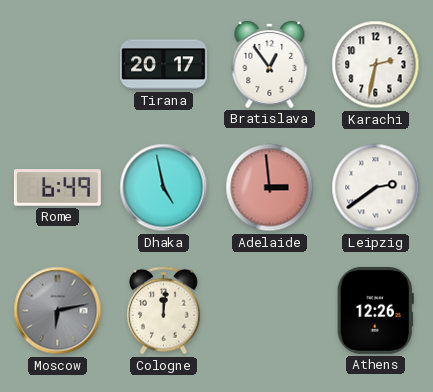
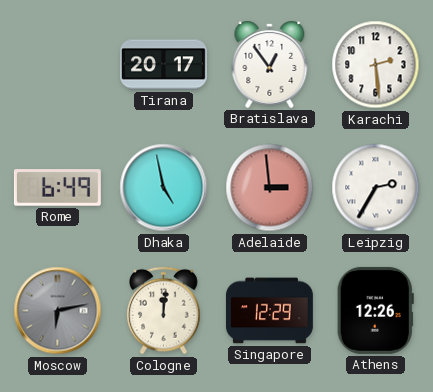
Karachi: 2:32 -> 2:29
Leipzig: 2:39 -> 2:35
Singapore: none -> 12:29
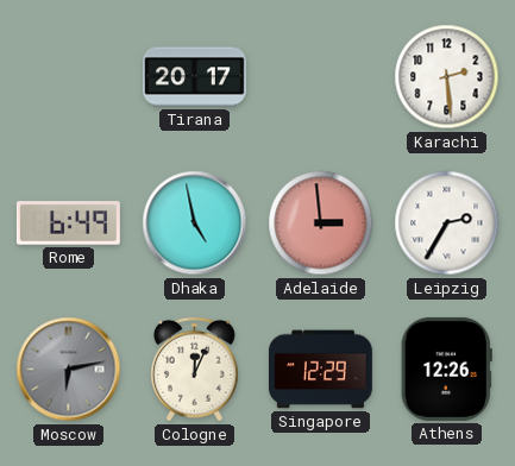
Bratislava: 12:54 -> none
Cologne: 12:01 -> 12:04
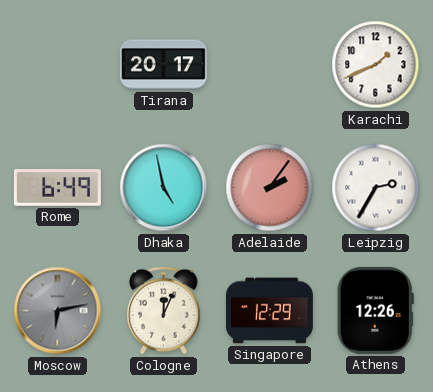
Karachi: 2:29 -> 1:41
Adelaide: 2:59 -> 2:06
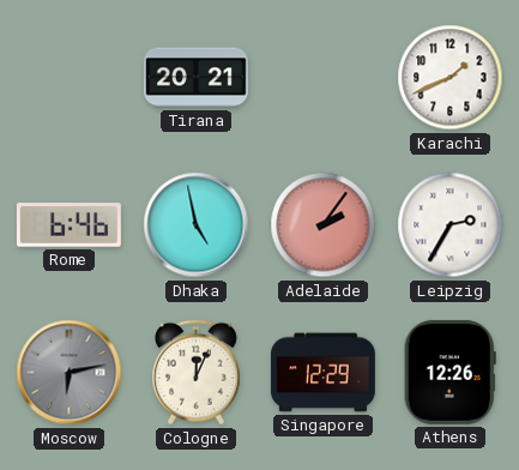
Tirana: 20:17 -> 20:21
Rome: 6:49 -> 6:46
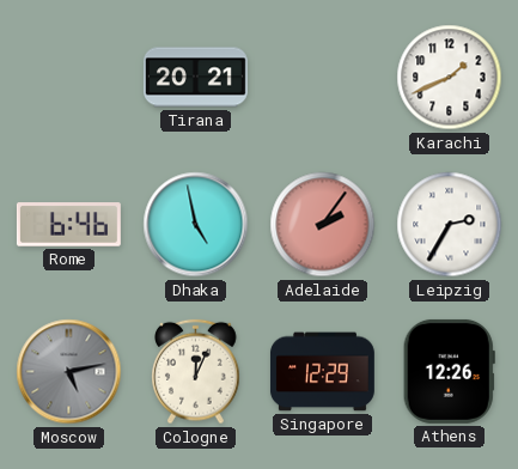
Moscow: 6:13 -> 5:13
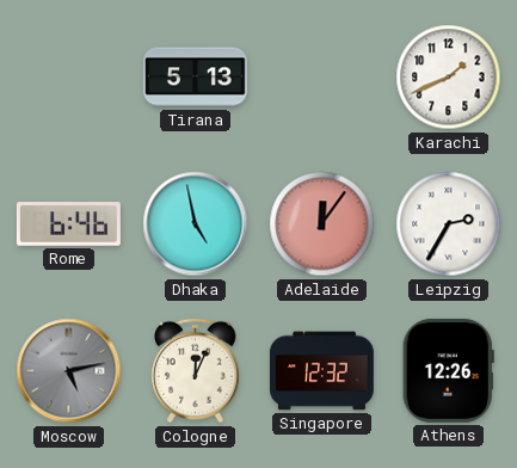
Tirana: 20:21 -> 5:13
Adelaide: 2:06 -> 12:06
Singapore: 12:29 -> 12:32
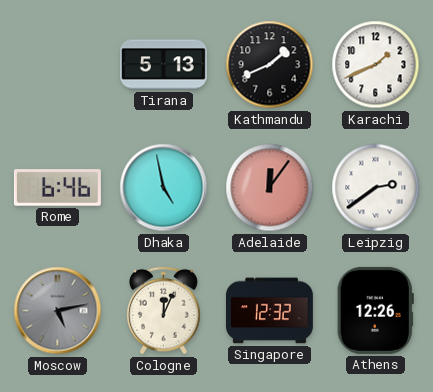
Kathmandu: none -> 1:41
Leipzig: 2:35 -> 2:39
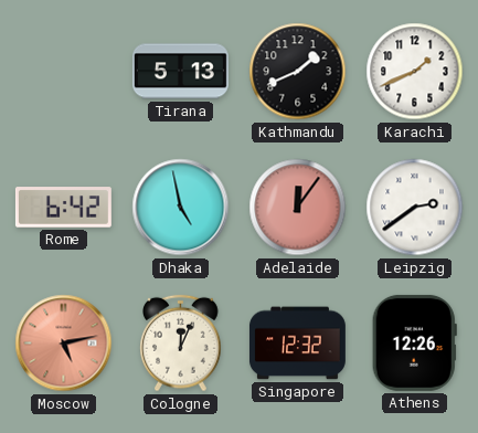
Rome: 6:46 -> 6:42
Moscow dial: grey -> salmon
